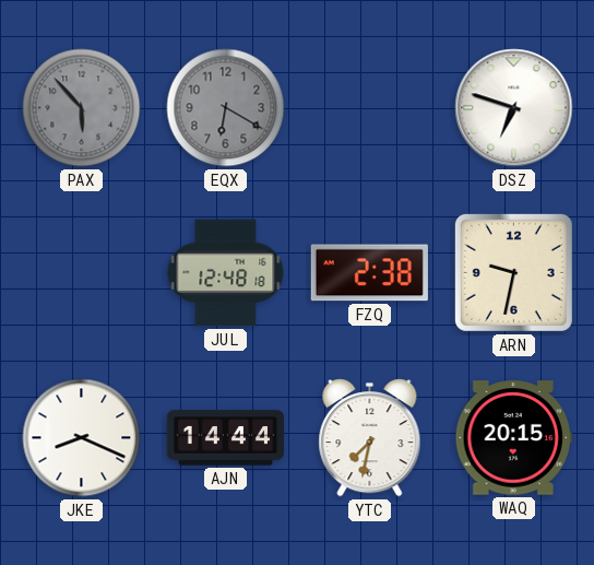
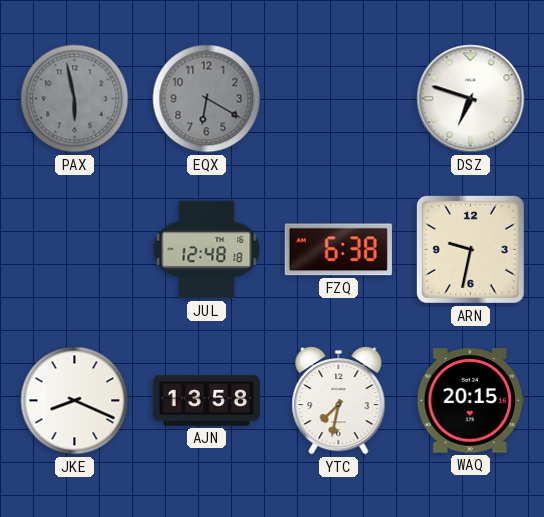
PAX: 5:53 -> 5:58
FZQ: 2:38 -> 6:38
AJN: 14:44 -> 13:58
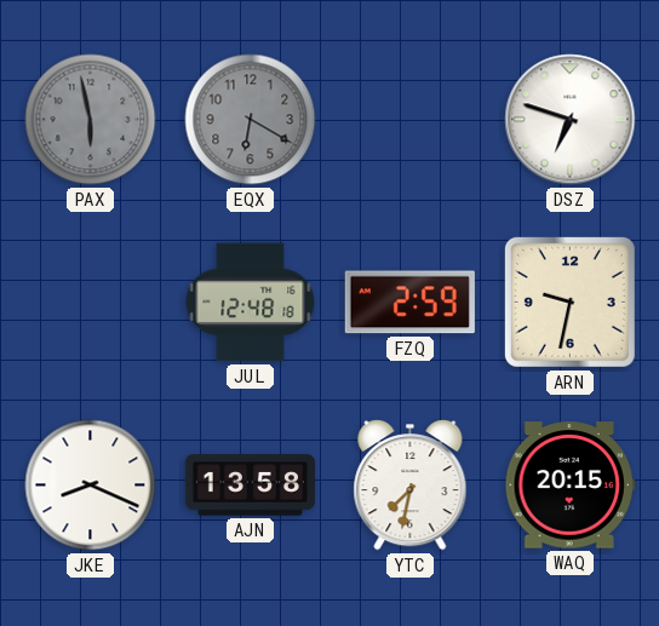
FZQ: 6:38 -> 2:59
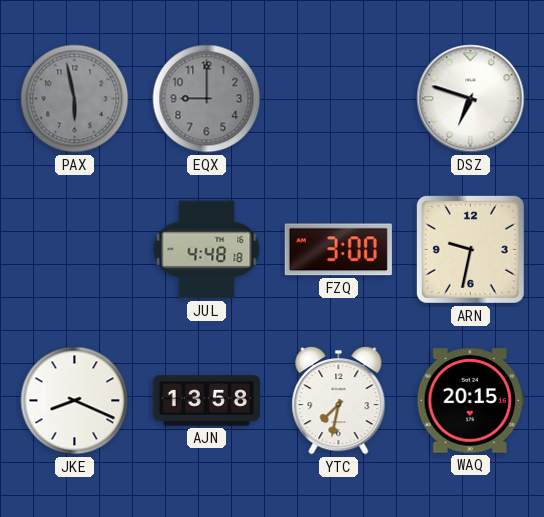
EQX: 6:20 -> 9:00
JUL: 12:48 -> 4:48
FZQ: 2:59 -> 3:00
